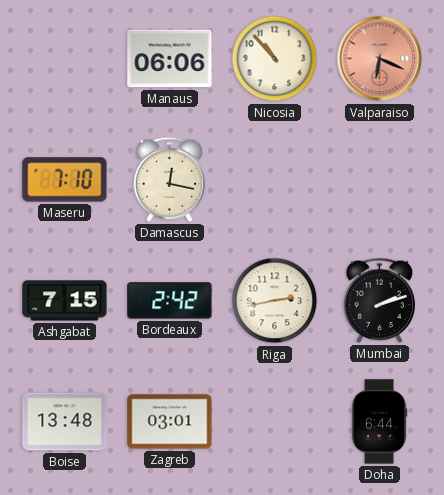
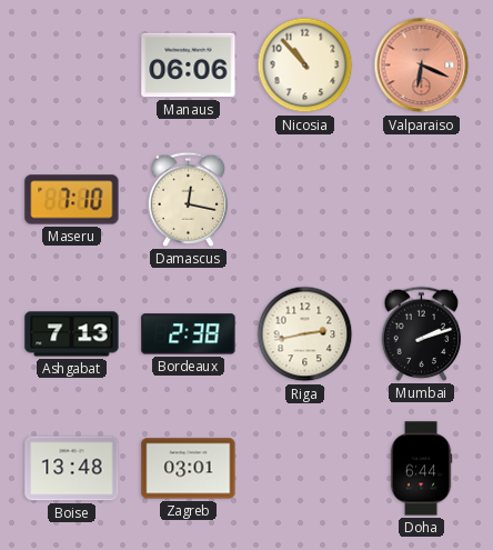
Ashgabat: 7:15 -> 7:13
Bordeaux: 2:42 -> 2:38
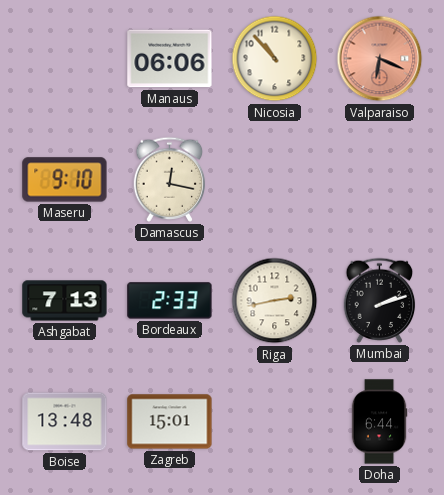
Maseru: 7:10 -> 9:10
Bordeaux: 2:38 -> 2:33
Zagreb: 03:01 -> 15:01
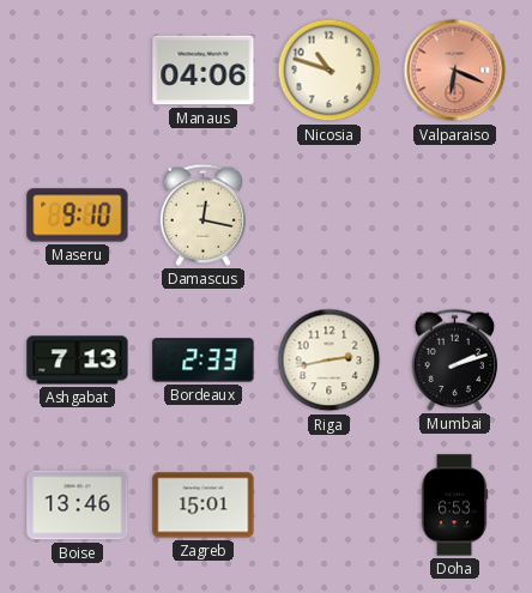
Manaus: 06:06 -> 04:06
Nicosia: 10:53 -> 10:48
Boise: 13:48 -> 13:46
Doha: 6:44 -> 6:53
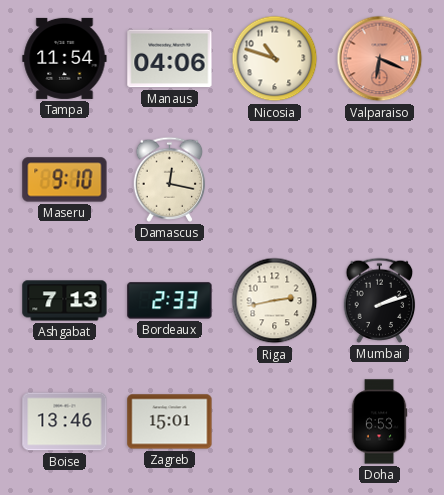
Tampa: none -> 11:54
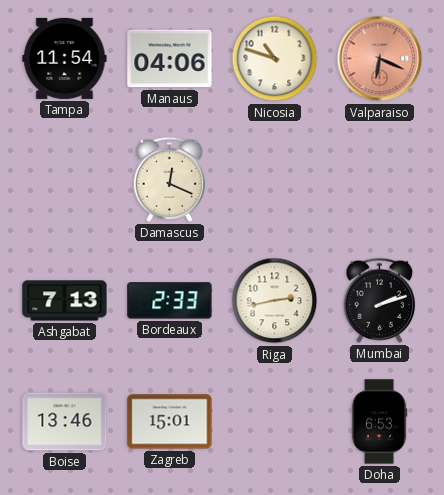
Maseru: 9:10 -> none
Damascus: 12:17 -> 12:19
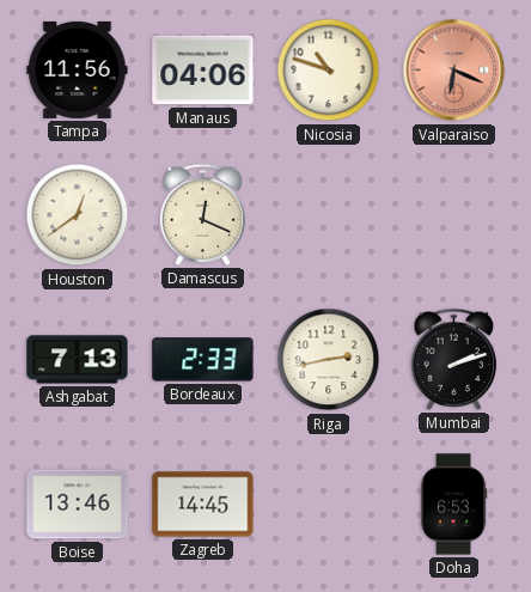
Tampa: 11:54 -> 11:56
Houston: none -> 12:39
Zagreb: 15:01 -> 14:45
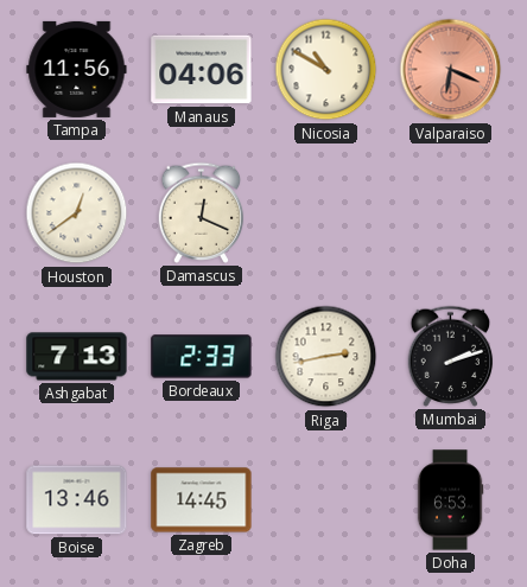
Nicosia: 10:48 -> 10:50
